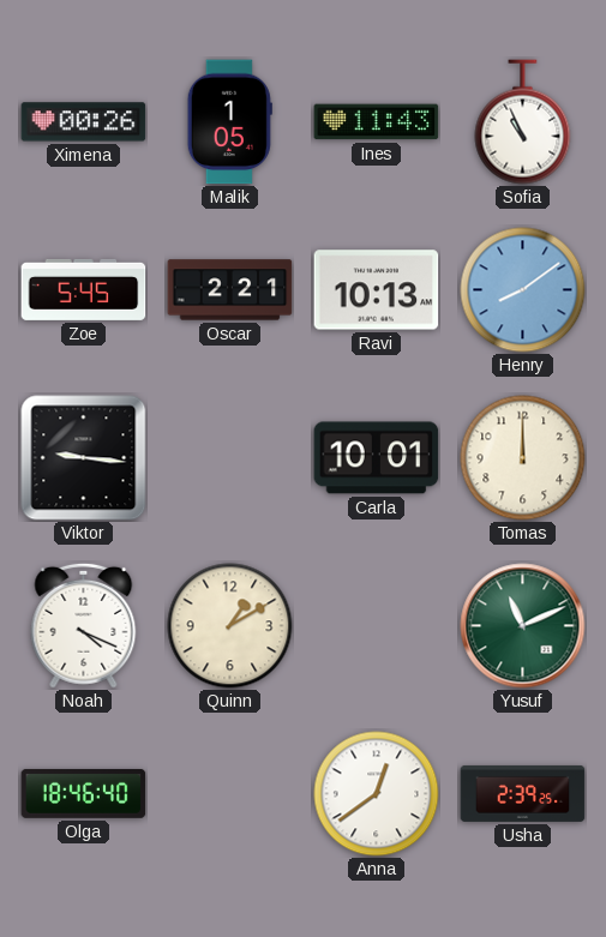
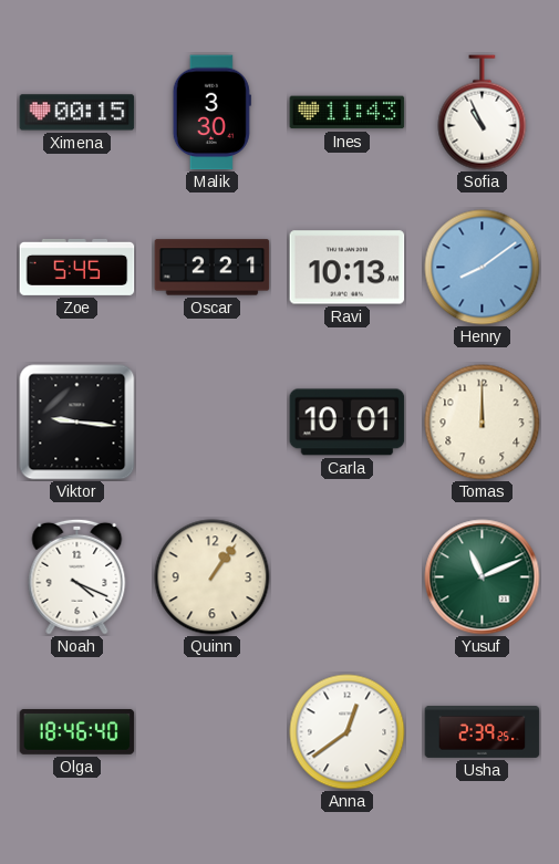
Ximena: 00:26 -> 00:15
Malik: 1:05 -> 3:30
Quinn: 1:10 -> 1:06
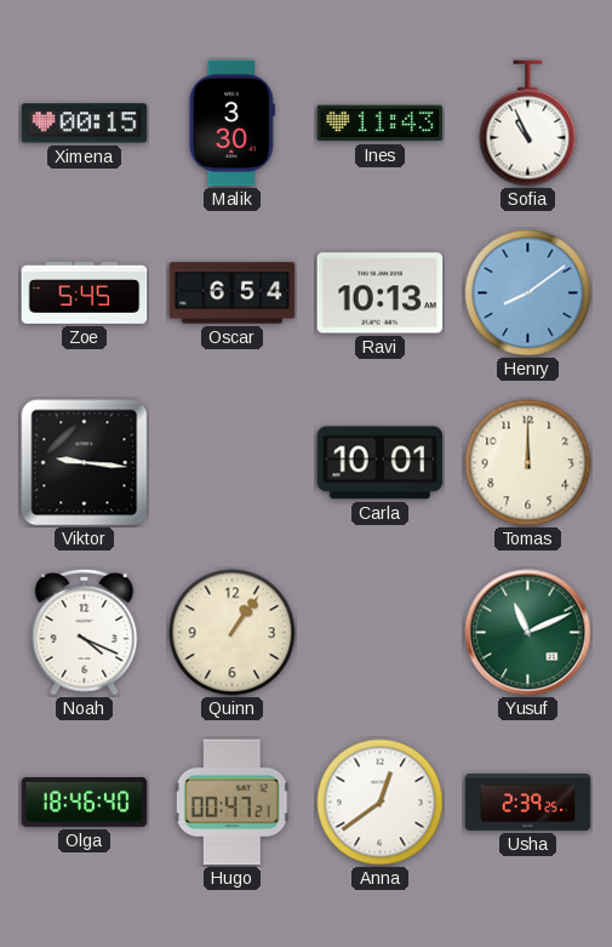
Oscar: 2:21 -> 6:54
Hugo: none -> 00:47
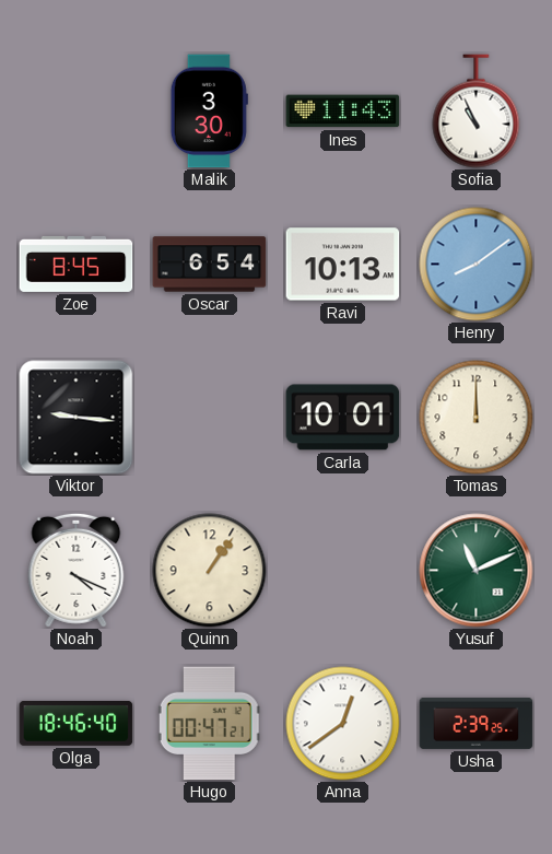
Ximena: 00:15 -> none
Zoe: 5:45 -> 8:45
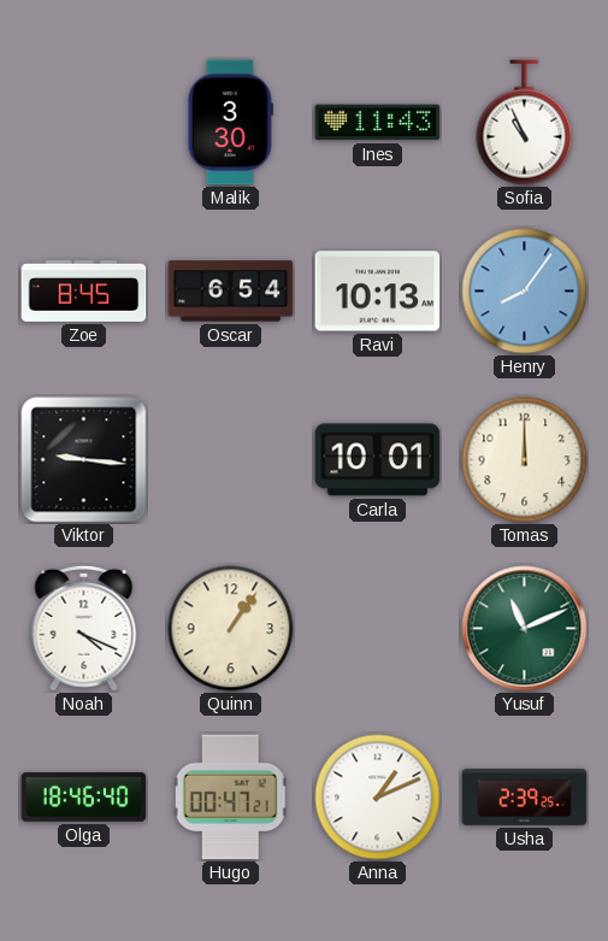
Henry: 8:09 -> 8:06
Anna: 12:39 -> 1:11
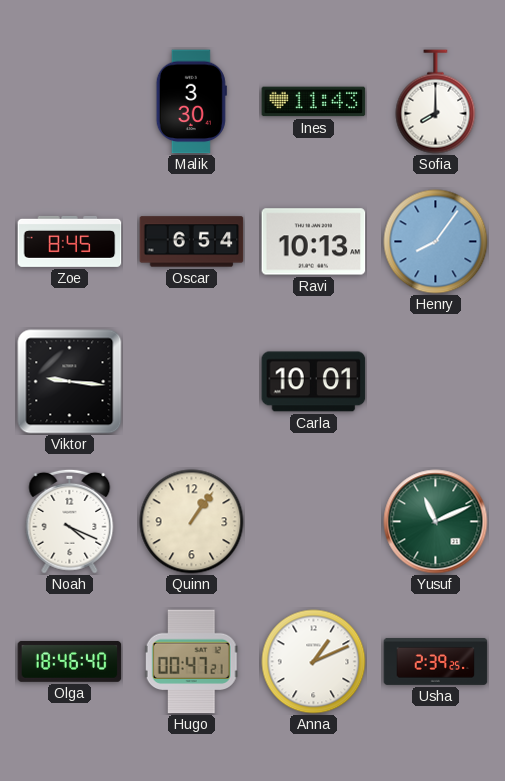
Sofia: 10:56 -> 8:00
Tomas: 12:00 -> none
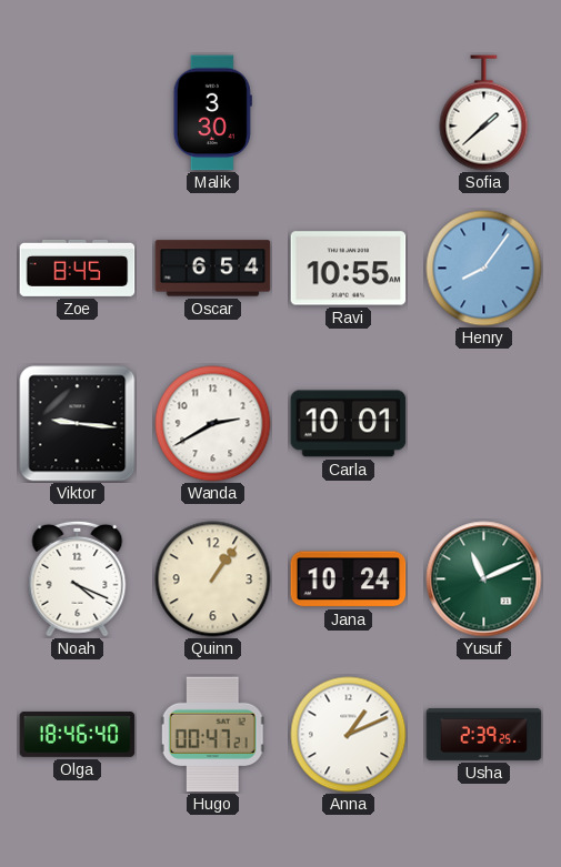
Ines: 11:43 -> none
Sofia: 8:00 -> 1:38
Ravi: 10:13 -> 10:55
Wanda: none -> 2:40
Jana: none -> 10:24
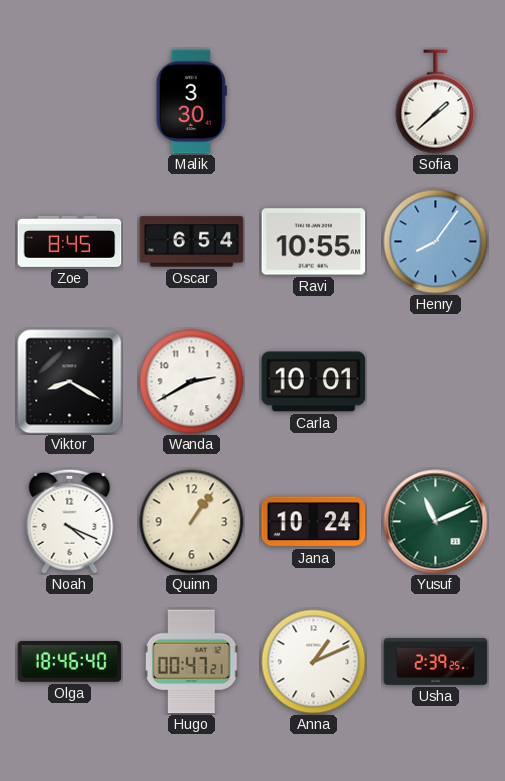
Viktor: 9:16 -> 8:20
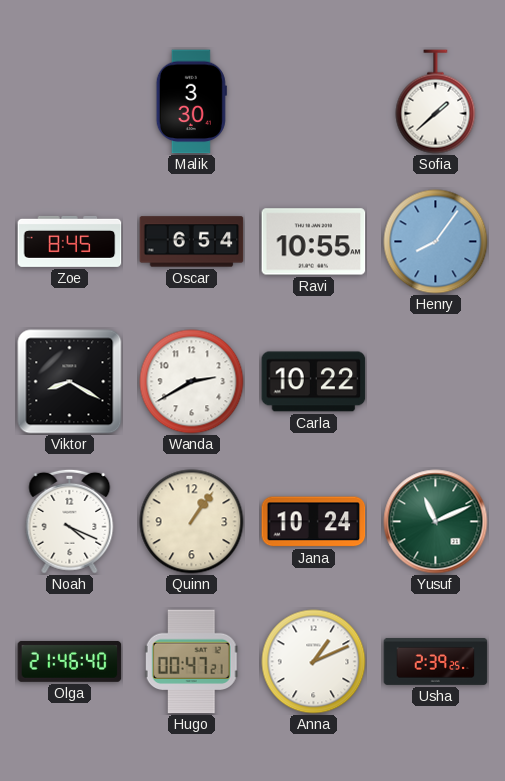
Carla: 10:01 -> 10:22
Olga: 18:46 -> 21:46
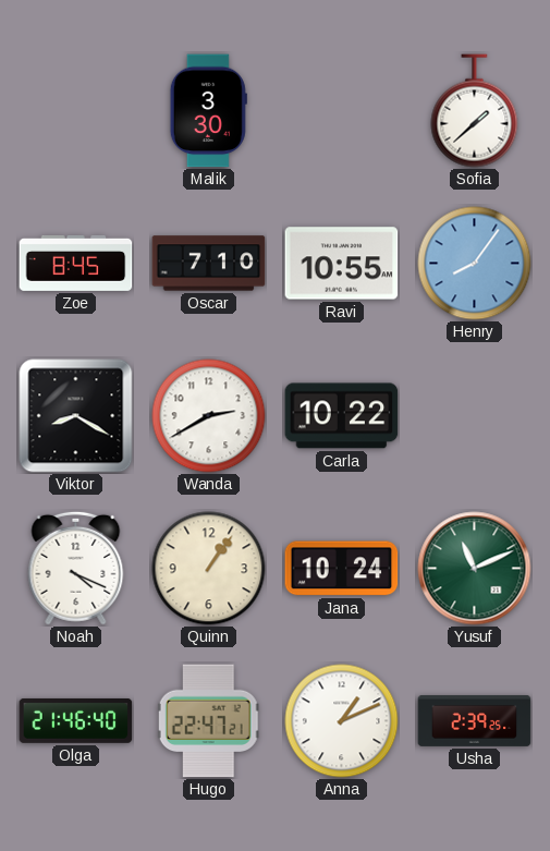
Oscar: 6:54 -> 7:10
Hugo: 00:47 -> 22:47
